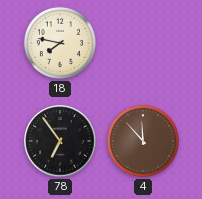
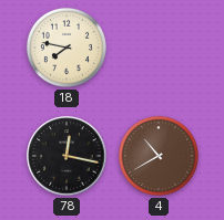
78: 6:54 -> 12:17
4: 11:53 -> 10:40
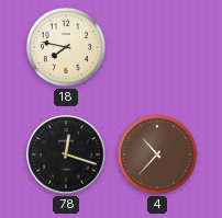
78: 12:17 -> 12:18
4: 10:40 -> 10:37
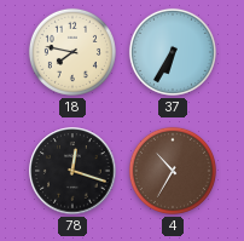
37: none -> 6:35
4: 10:37 -> 10:35
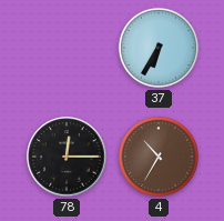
18: 7:47 -> none
78: 12:18 -> 12:15
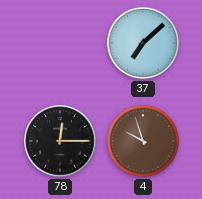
37: 6:35 -> 7:08
4: 10:35 -> 9:57
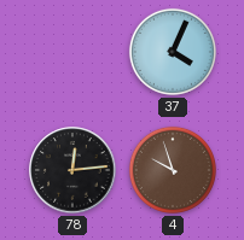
37: 7:08 -> 4:04
78: 12:15 -> 12:14
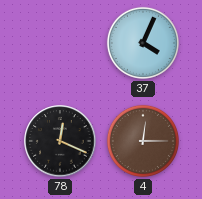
78: 12:14 -> 12:19
4: 9:57 -> 12:15
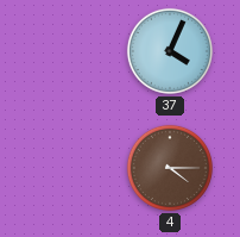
78: 12:19 -> none
4: 12:15 -> 4:15
